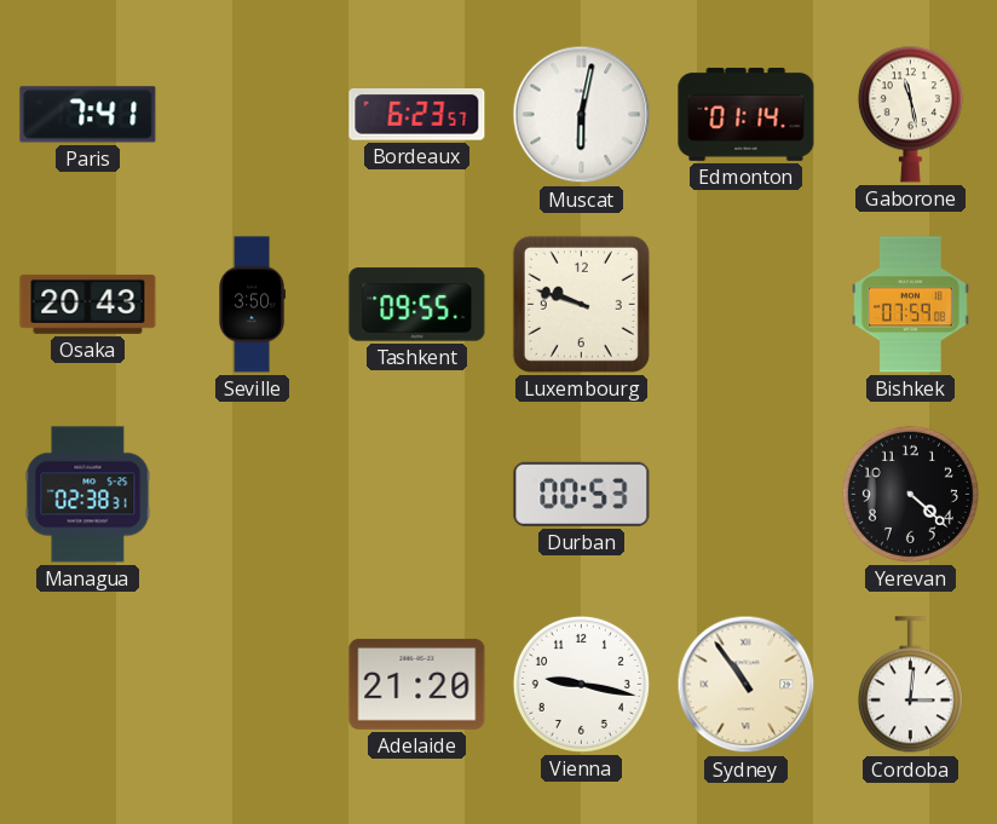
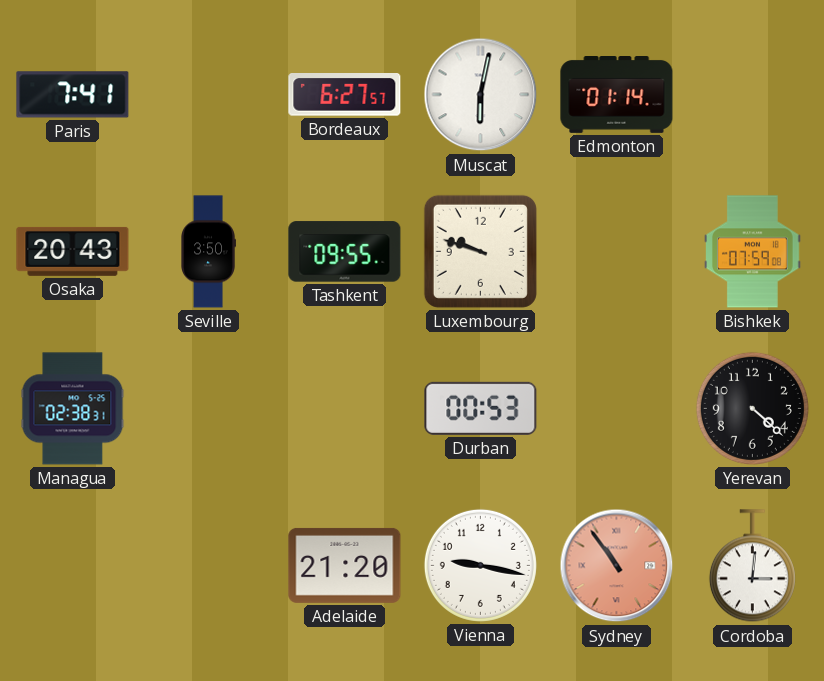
Bordeaux: 6:23 -> 6:27
Gaborone: 11:28 -> none
Sydney dial: cream -> salmon
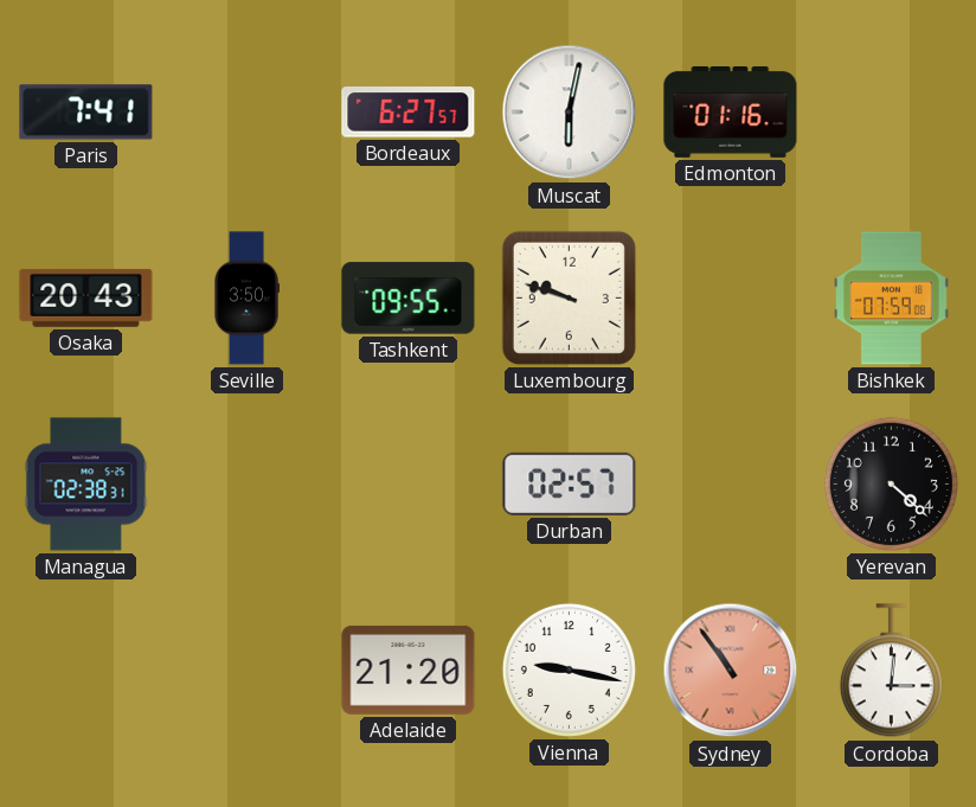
Edmonton: 01:14 -> 01:16
Durban: 00:53 -> 02:57
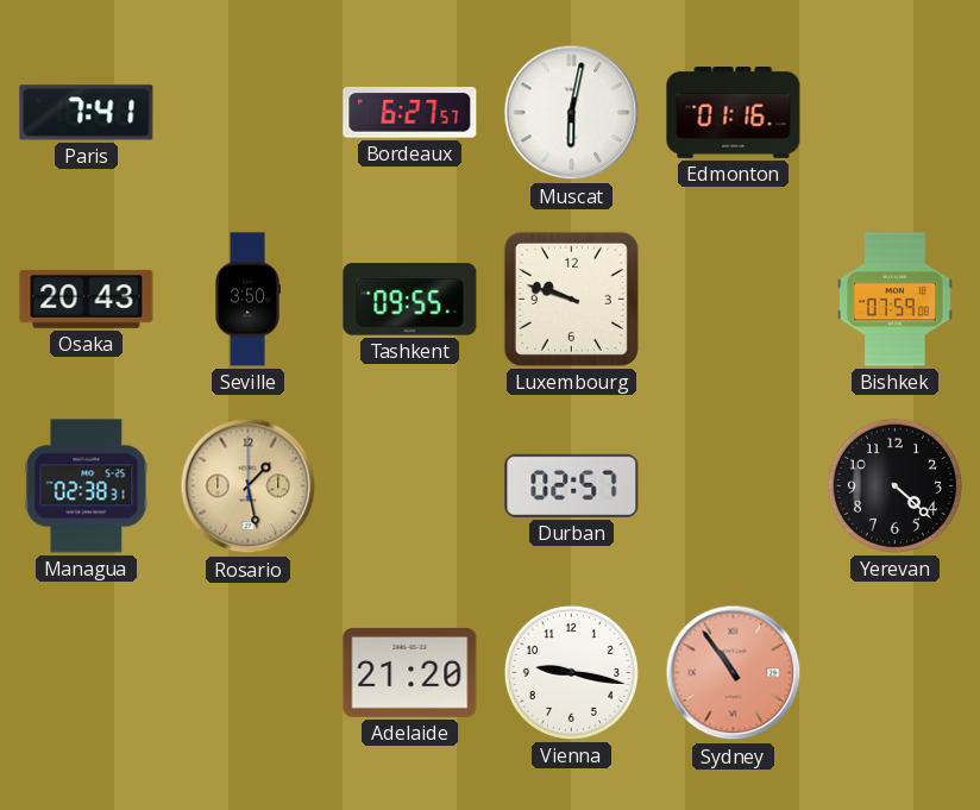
Rosario: none -> 1:28
Cordoba: 3:01 -> none
